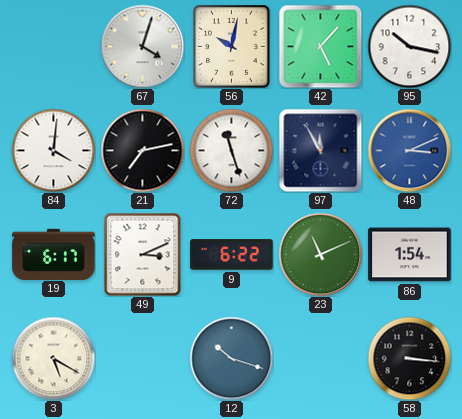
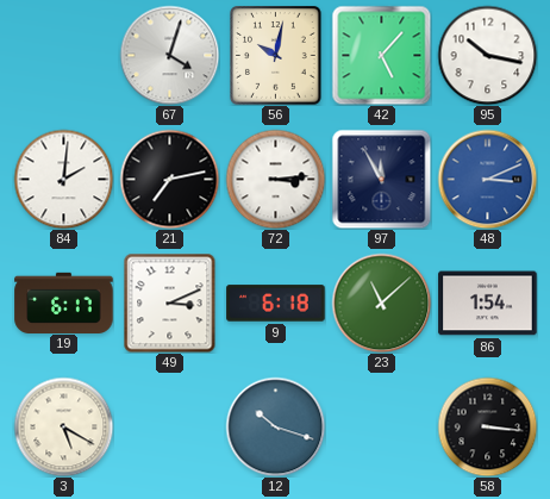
84: 4:01 -> 2:01
72: 11:27 -> 3:14
9: 6:22 -> 6:18
23: 11:11 -> 11:08
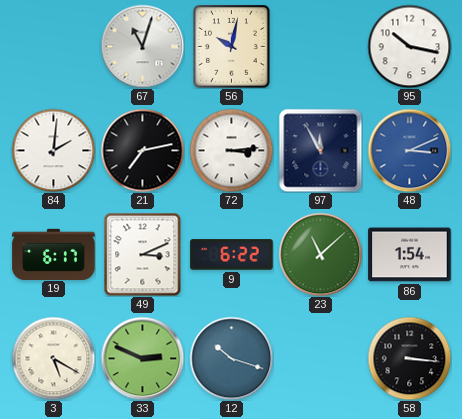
67: 4:03 -> 11:03
42: 5:07 -> none
9: 6:18 -> 6:22
33: none -> 2:49
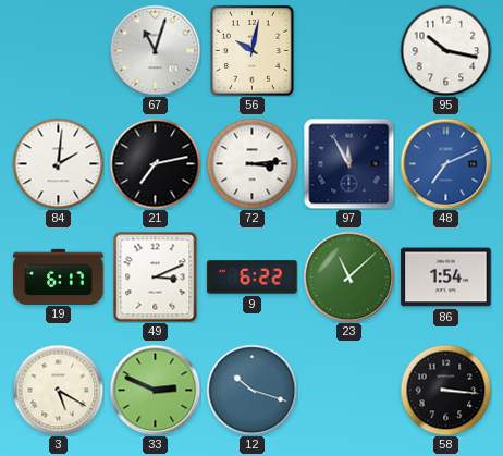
48: 3:11 -> 7:11
